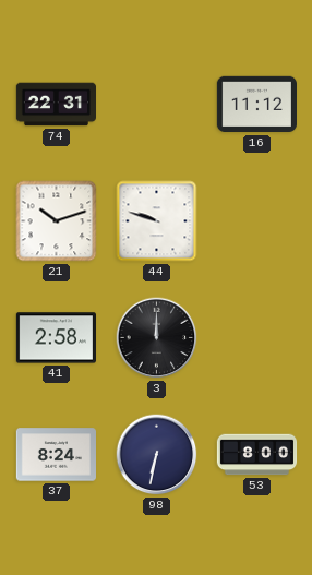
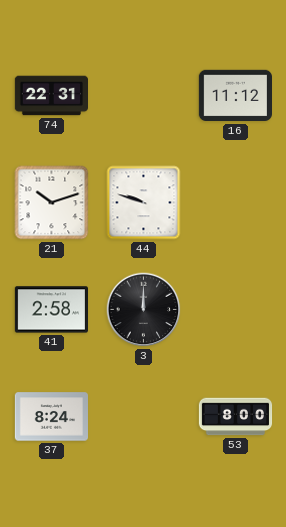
98: 6:32 -> none
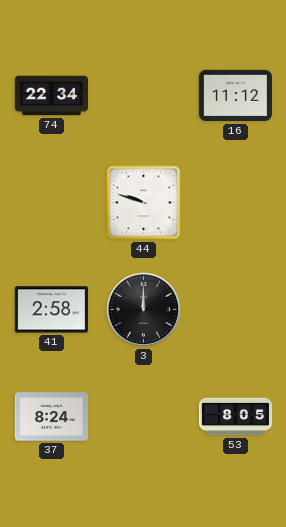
74: 22:31 -> 22:34
21: 10:12 -> none
53: 8:00 -> 8:05
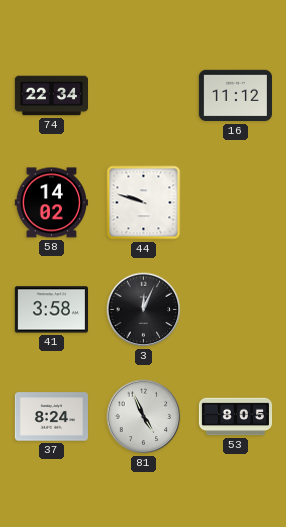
58: none -> 14:02
41: 2:58 -> 3:58
3: 12:00 -> 12:04
81: none -> 4:56
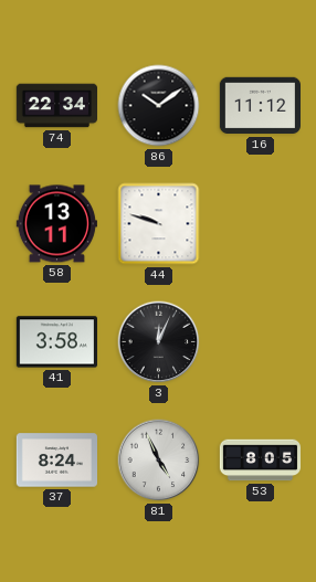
86: none -> 10:09
58: 14:02 -> 13:11
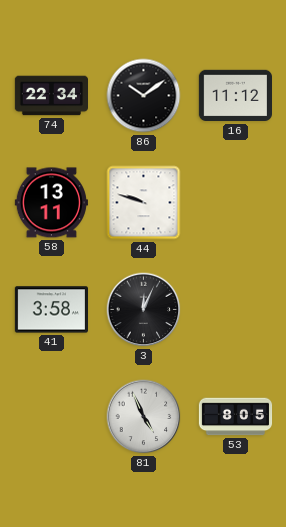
37: 8:24 -> none
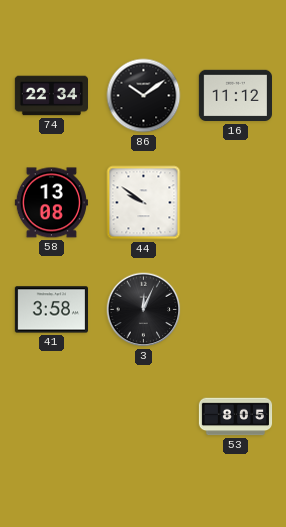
58: 13:11 -> 13:08
44: 9:48 -> 9:51
81: 4:56 -> none
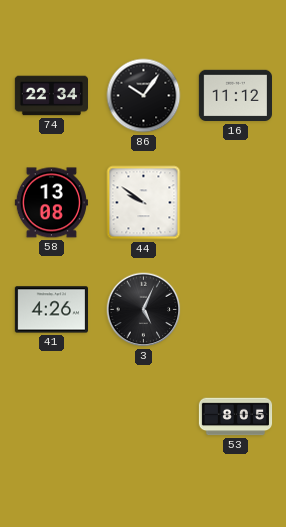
86: 10:09 -> 10:06
41: 3:58 -> 4:26
3: 12:04 -> 5:04
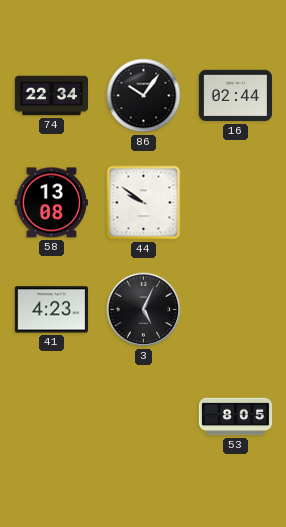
16: 11:12 -> 02:44
41: 4:26 -> 4:23
